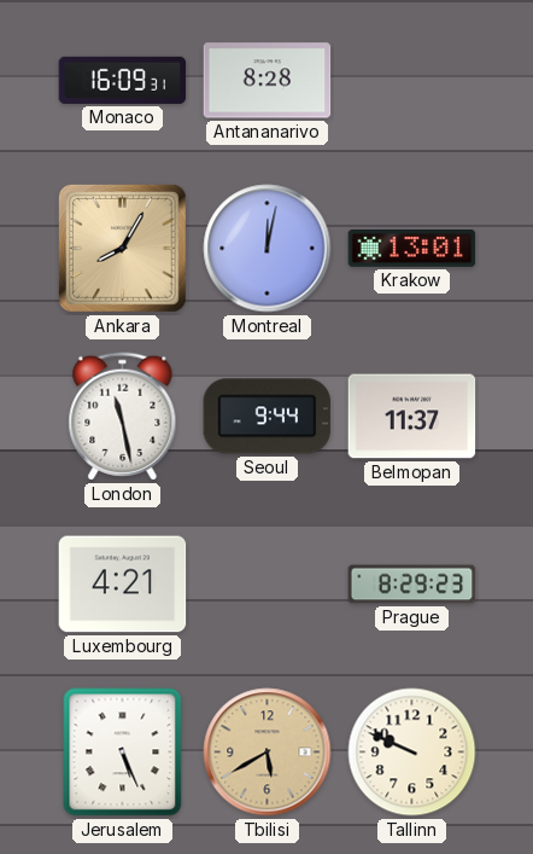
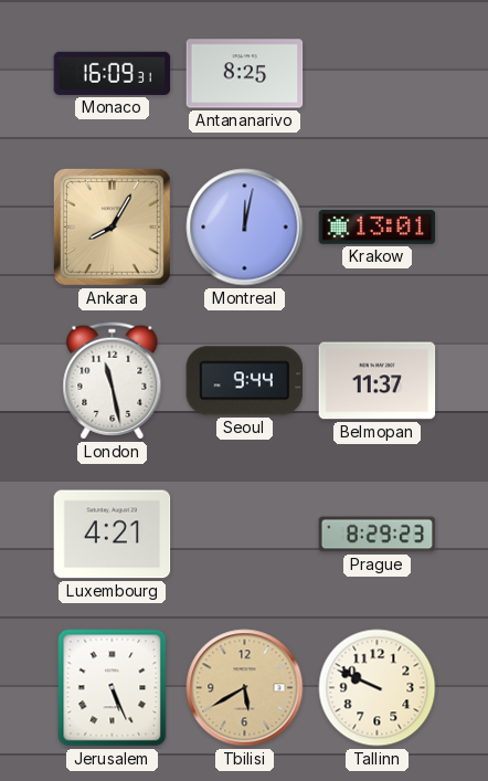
Antananarivo: 8:28 -> 8:25
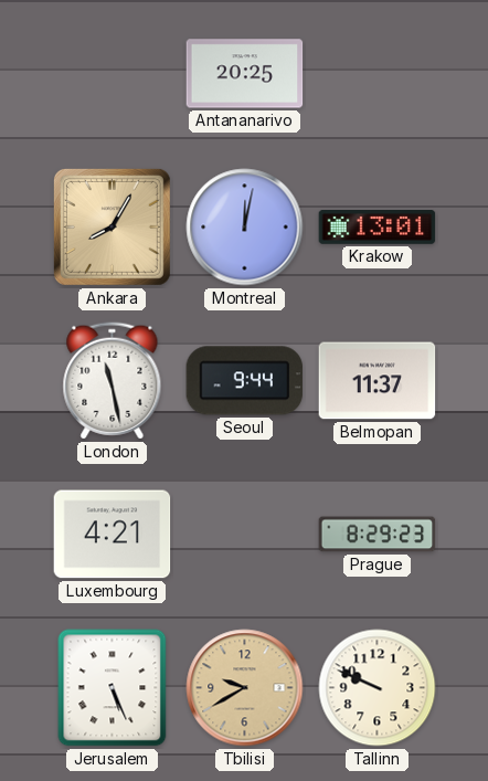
Monaco: 16:09 -> none
Antananarivo: 8:25 -> 20:25
Tbilisi: 5:40 -> 9:40
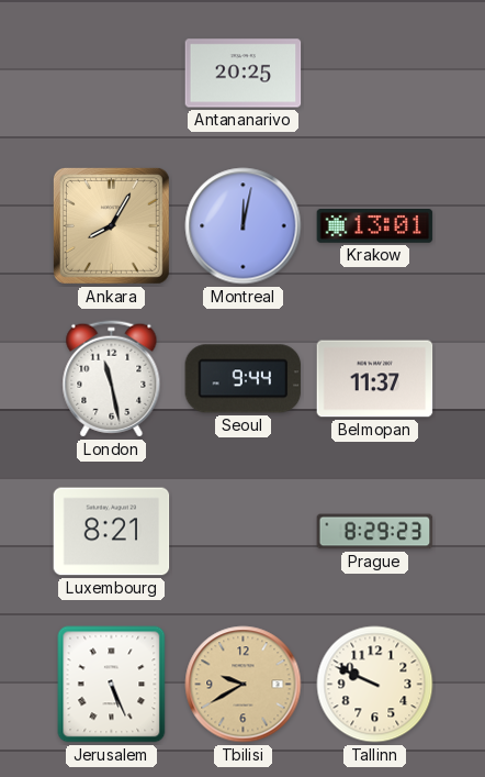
Luxembourg: 4:21 -> 8:21
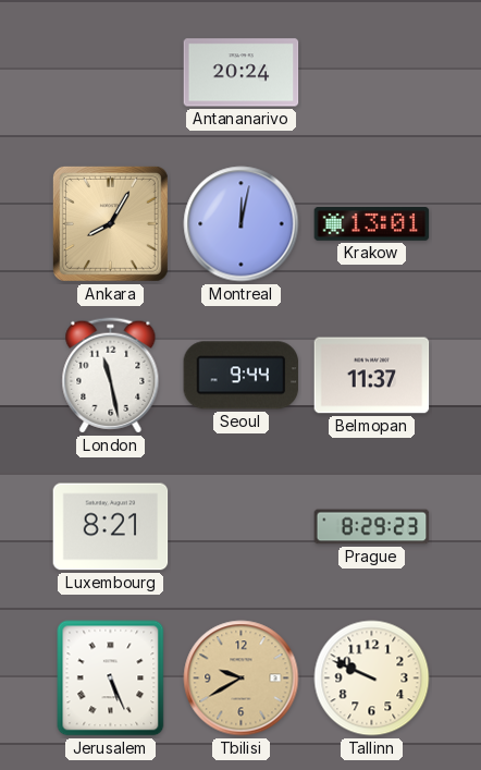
Antananarivo: 20:25 -> 20:24
